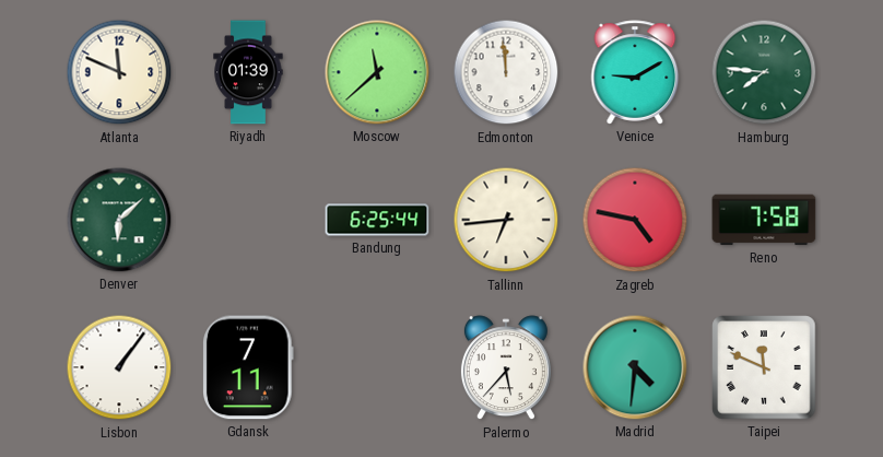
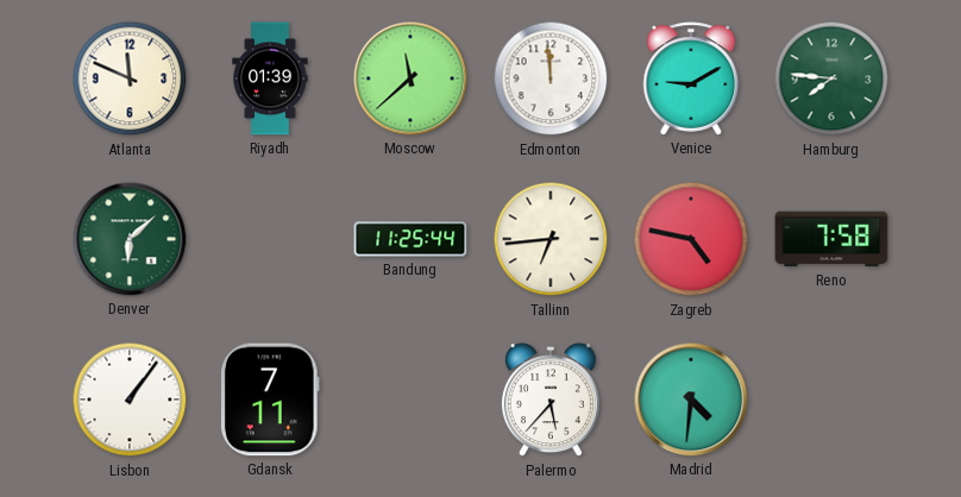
Bandung: 6:25 -> 11:25
Taipei: 11:49 -> none
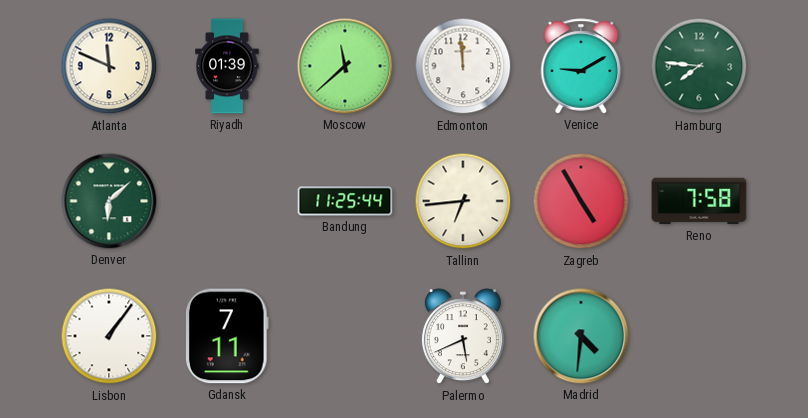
Zagreb: 4:47 -> 4:55
Palermo: 5:37 -> 5:41
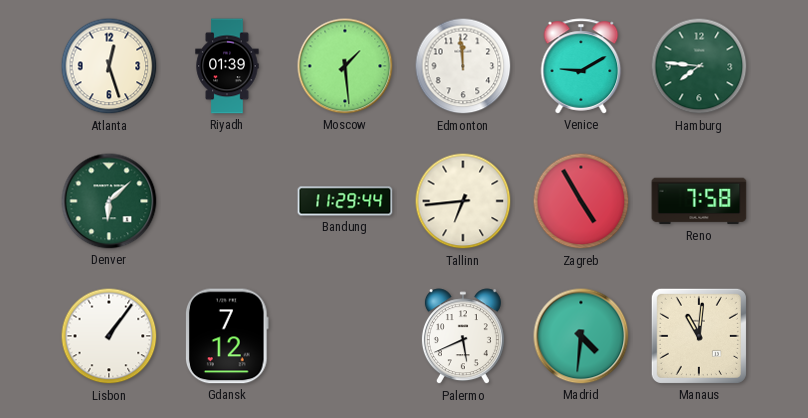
Atlanta: 11:49 -> 12:27
Moscow: 11:38 -> 1:29
Bandung: 11:25 -> 11:29
Gdansk: 7:11 -> 7:12
Manaus: none -> 11:01
